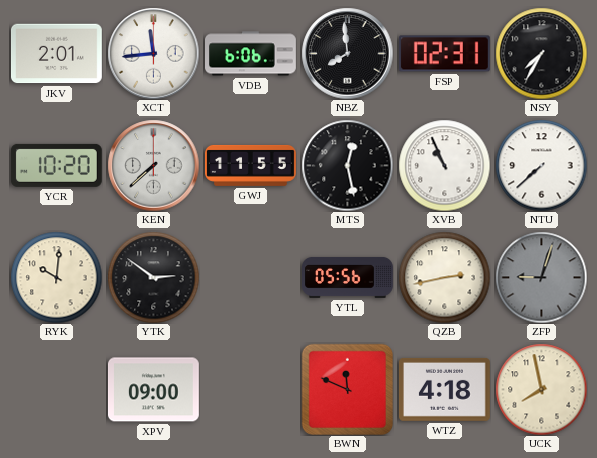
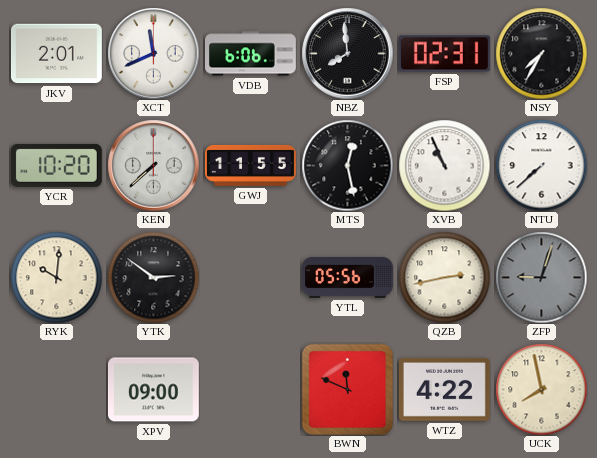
XCT: 11:44 -> 11:41
WTZ: 4:18 -> 4:22
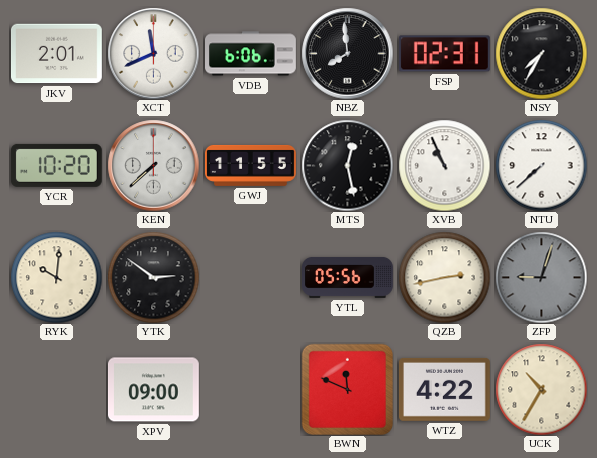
UCK: 7:58 -> 10:35
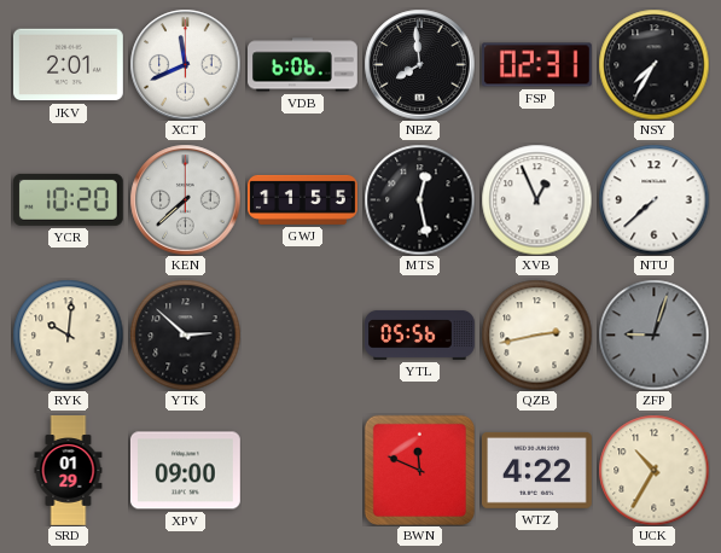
XVB: 10:56 -> 12:56
YTK: 2:51 -> 2:52
SRD: none -> 01:29
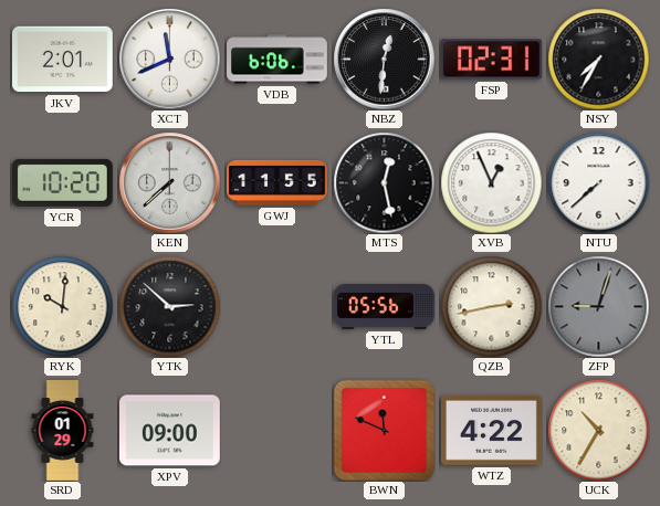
NBZ: 7:59 -> 12:31
